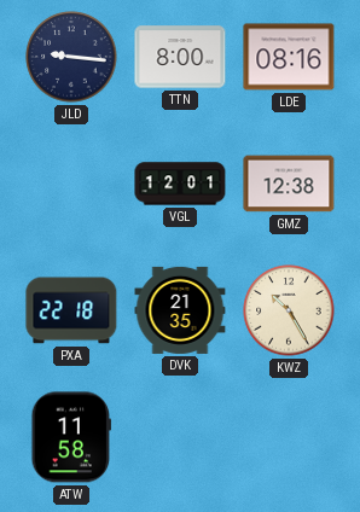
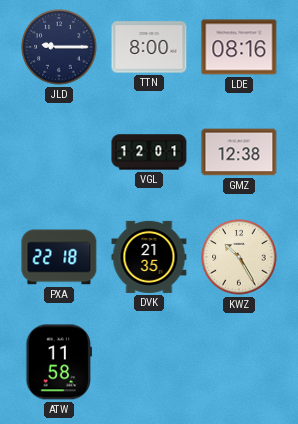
JLD: 9:16 -> 9:15
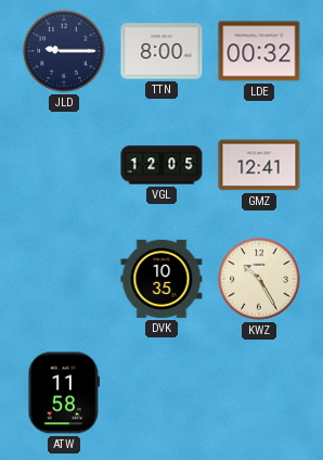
LDE: 08:16 -> 00:32
VGL: 12:01 -> 12:05
GMZ: 12:38 -> 12:41
PXA: 22:18 -> none
DVK: 21:35 -> 10:35
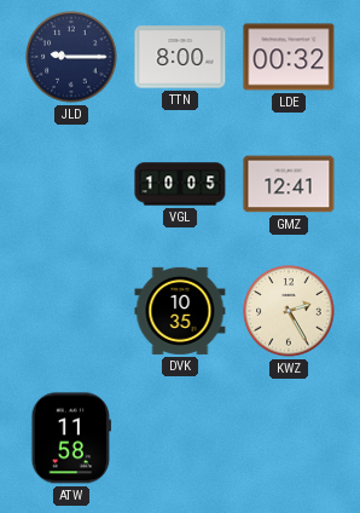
VGL: 12:05 -> 10:05
KWZ: 10:25 -> 2:25
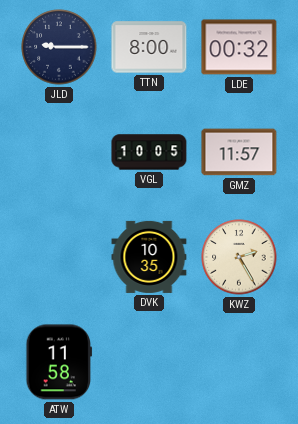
GMZ: 12:41 -> 11:57
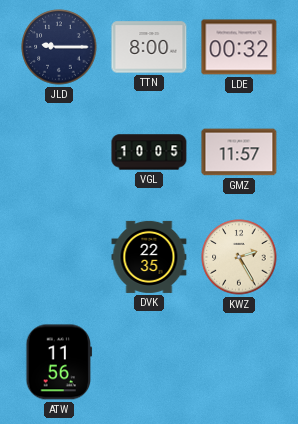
DVK: 10:35 -> 22:35
ATW: 11:58 -> 11:56
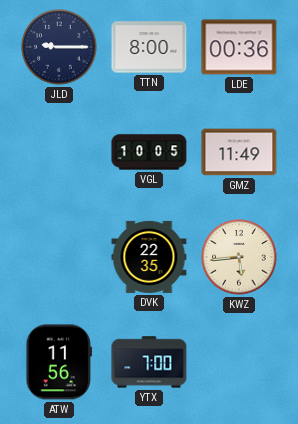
LDE: 00:32 -> 00:36
GMZ: 11:57 -> 11:49
KWZ: 2:25 -> 5:44
YTX: none -> 7:00
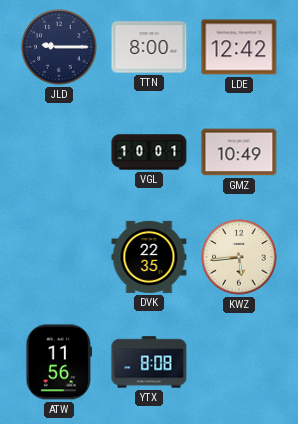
LDE: 00:36 -> 12:42
VGL: 10:05 -> 10:01
GMZ: 11:49 -> 10:49
YTX: 7:00 -> 8:08
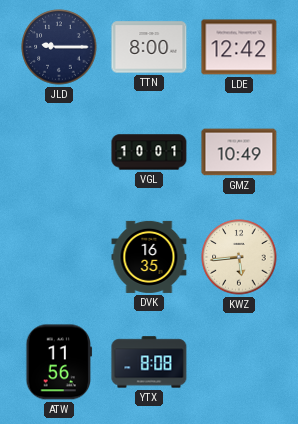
DVK: 22:35 -> 16:35
